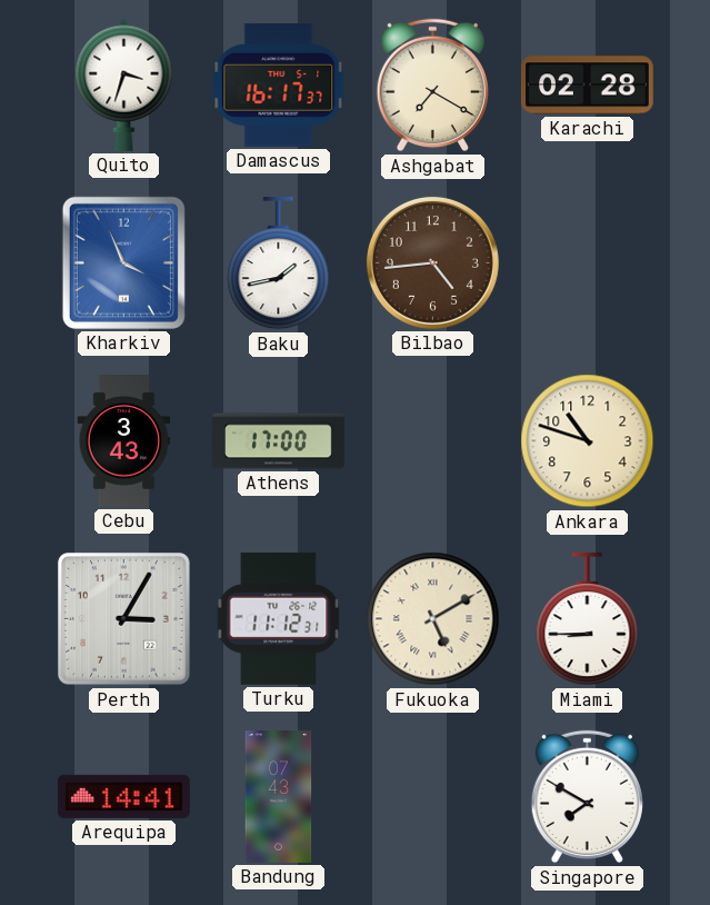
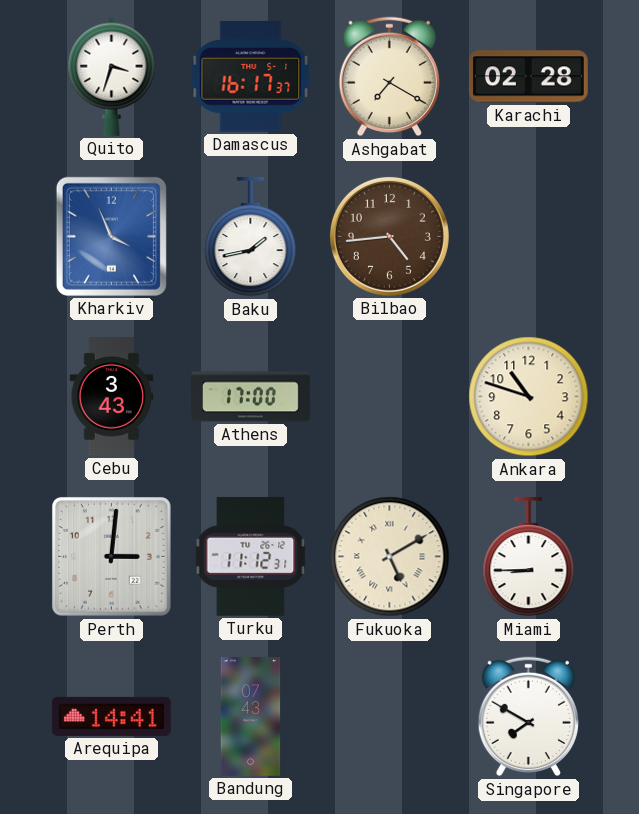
Perth: 3:05 -> 3:01
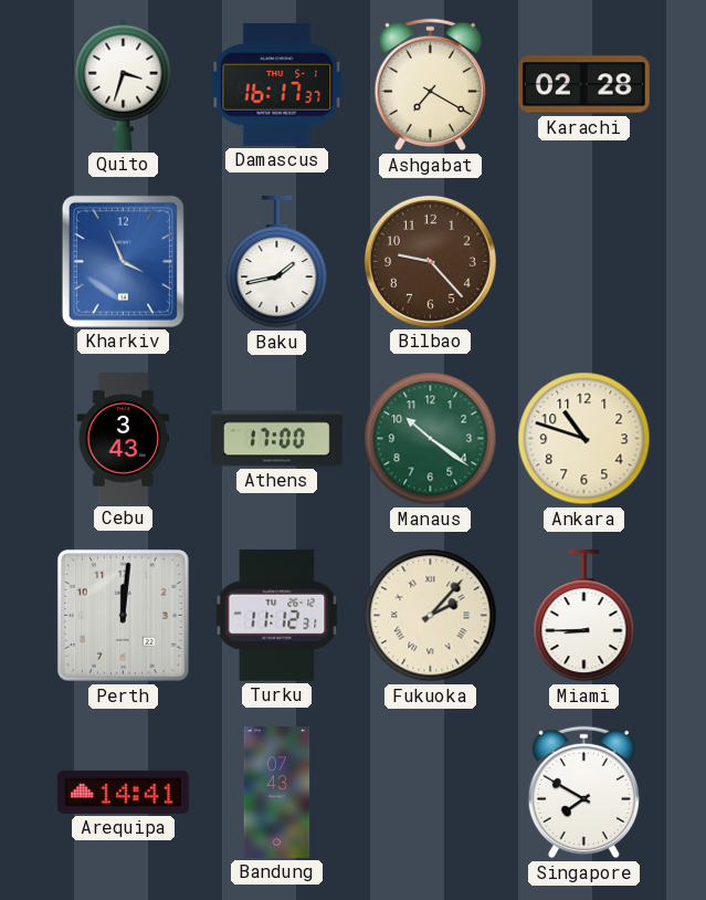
Bilbao: 4:44 -> 9:23
Manaus: none -> 10:21
Perth: 3:01 -> 12:01
Fukuoka: 5:10 -> 2:07
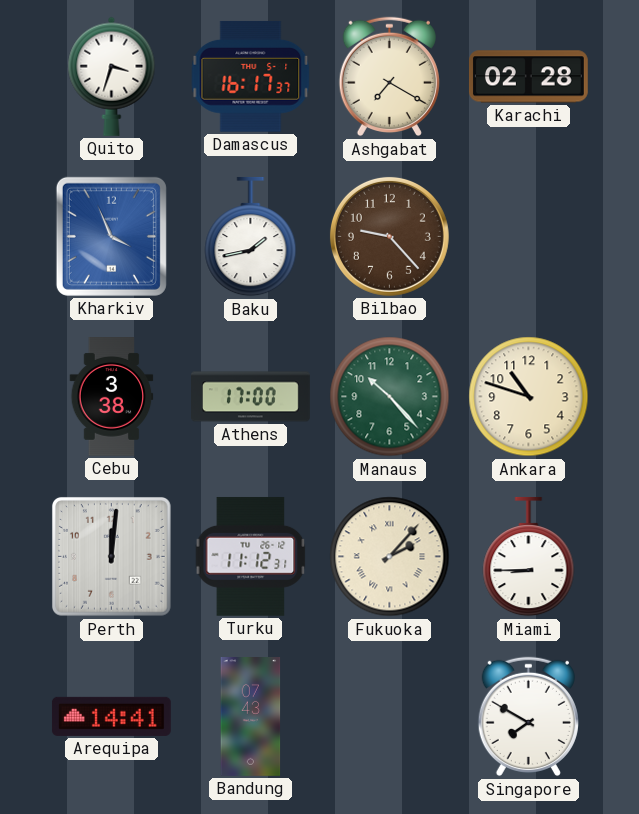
Cebu: 3:43 -> 3:38
Manaus: 10:21 -> 10:23
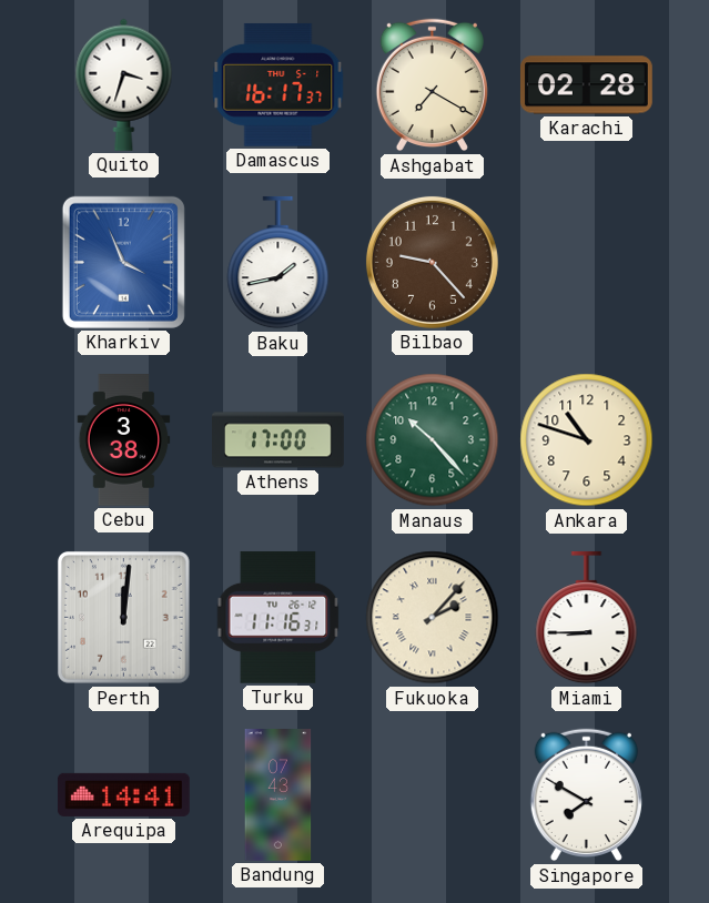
Turku: 11:12 -> 11:16
